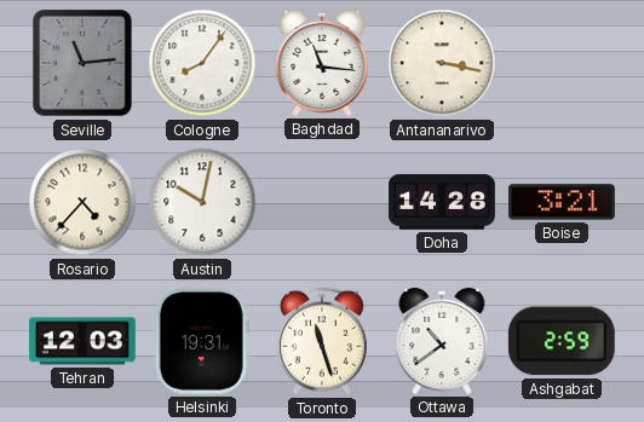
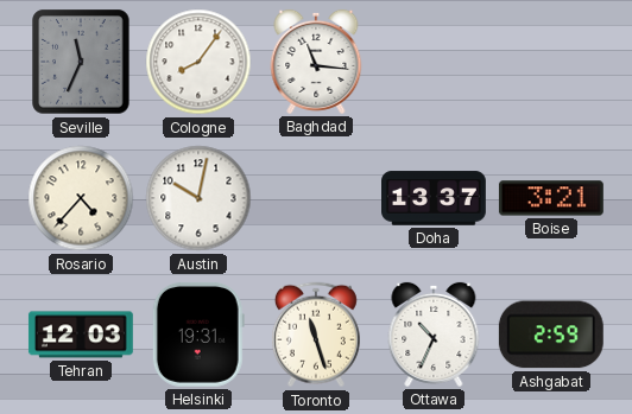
Seville: 11:14 -> 11:34
Antananarivo: 3:17 -> none
Doha: 14:28 -> 13:37
Ottawa: 10:39 -> 10:34
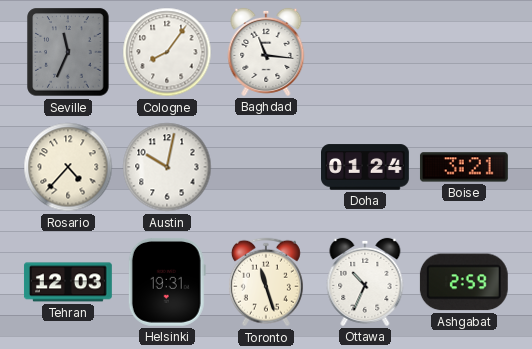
Doha: 13:37 -> 01:24
